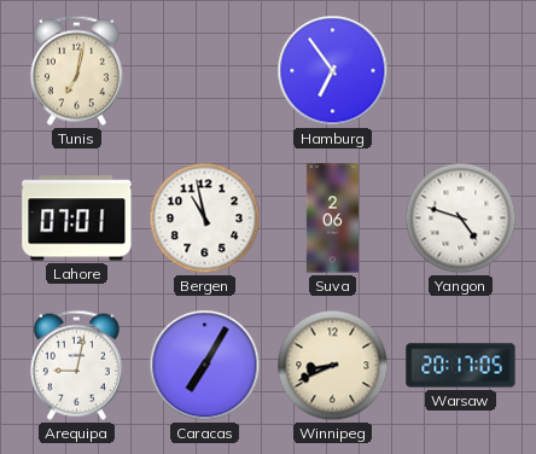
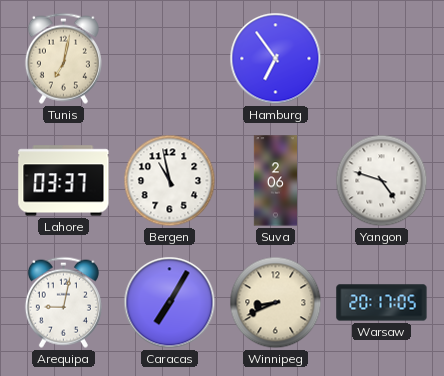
Lahore: 07:01 -> 03:37
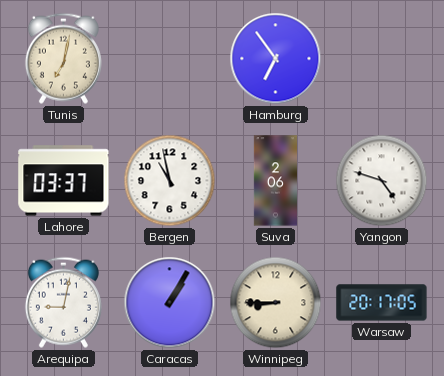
Caracas: 7:05 -> 1:05
Winnipeg: 8:41 -> 8:45
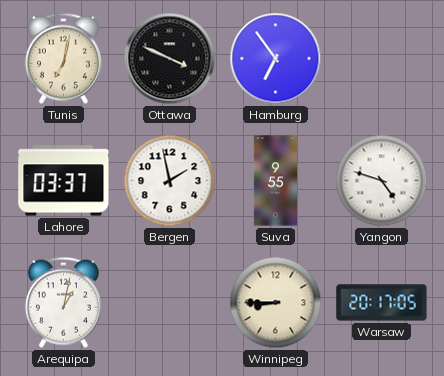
Ottawa: none -> 3:49
Bergen: 10:58 -> 1:58
Suva: 2:06 -> 9:55
Arequipa: 9:02 -> 1:02
Caracas: 1:05 -> none
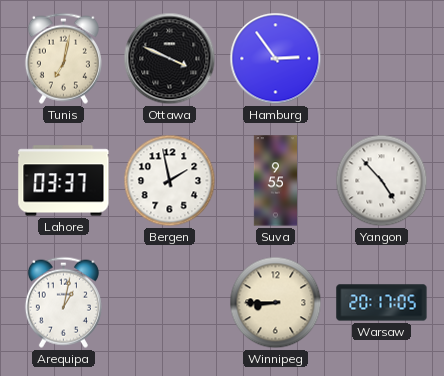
Hamburg: 6:54 -> 2:54
Yangon: 4:48 -> 4:53
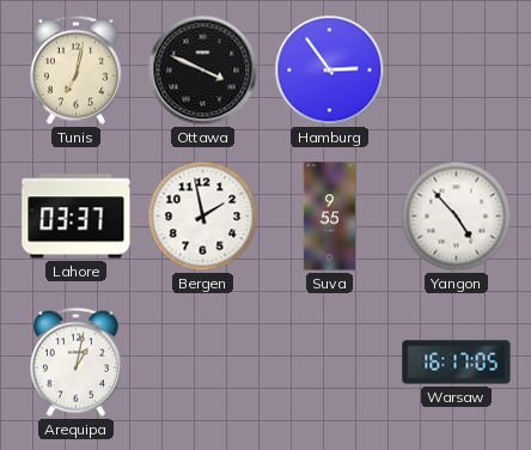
Winnipeg: 8:45 -> none
Warsaw: 20:17 -> 16:17
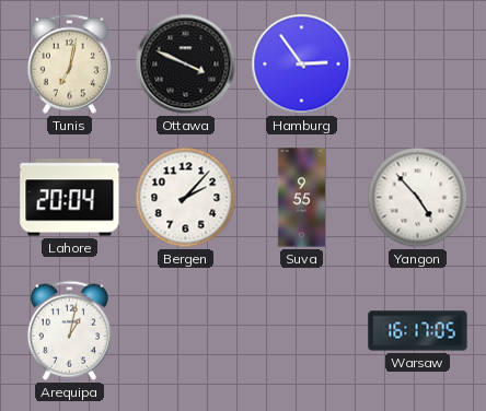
Lahore: 03:37 -> 20:04
Bergen: 1:58 -> 2:07
